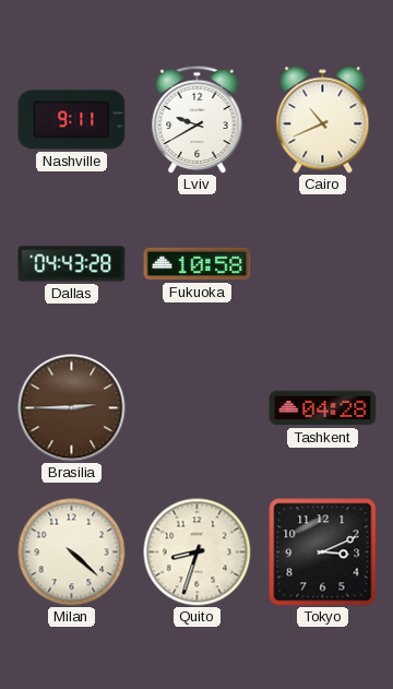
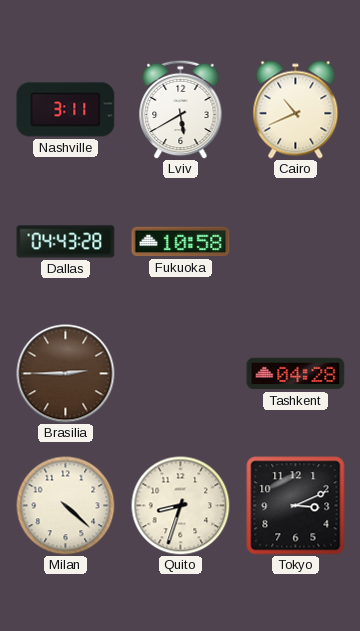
Nashville: 9:11 -> 3:11
Lviv: 9:40 -> 5:40
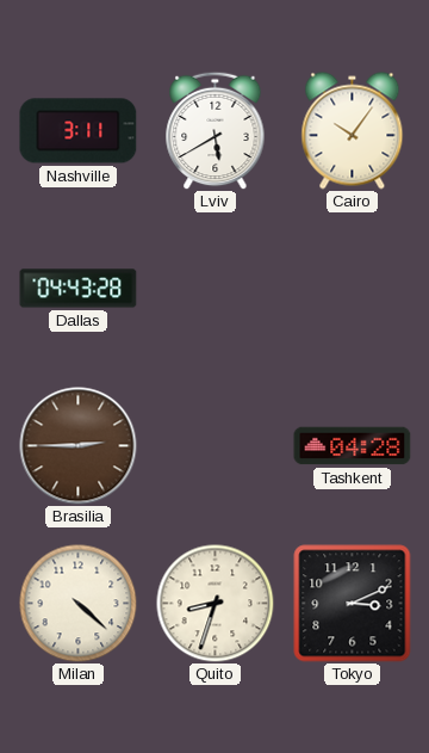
Cairo: 10:41 -> 10:06
Fukuoka: 10:58 -> none
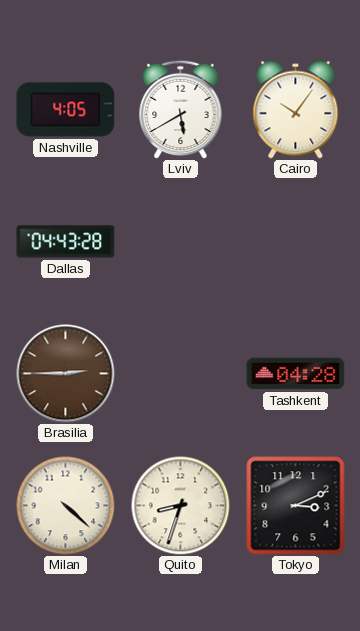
Nashville: 3:11 -> 4:05
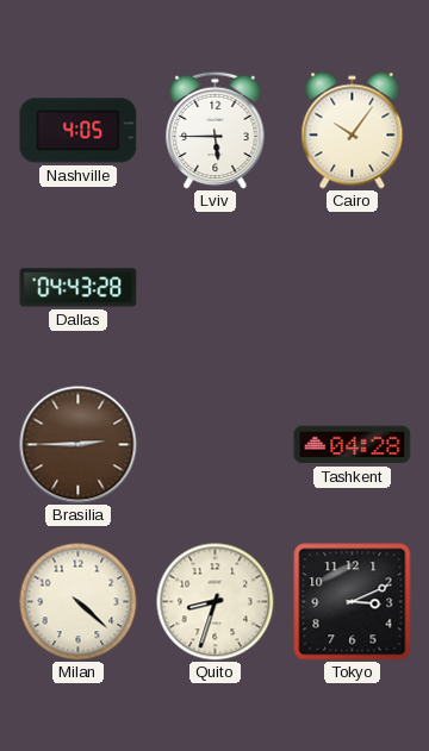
Lviv: 5:40 -> 5:45
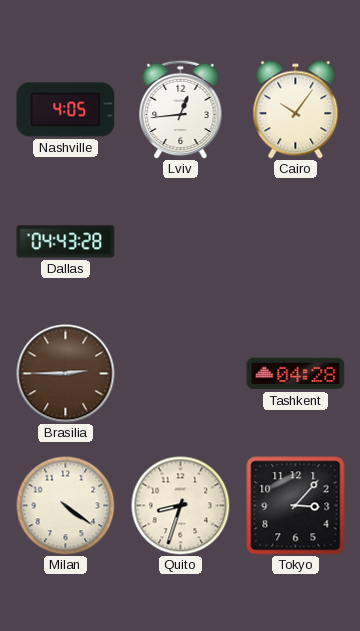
Lviv: 5:45 -> 12:44
Milan: 4:22 -> 4:21
Tokyo: 3:11 -> 3:07
